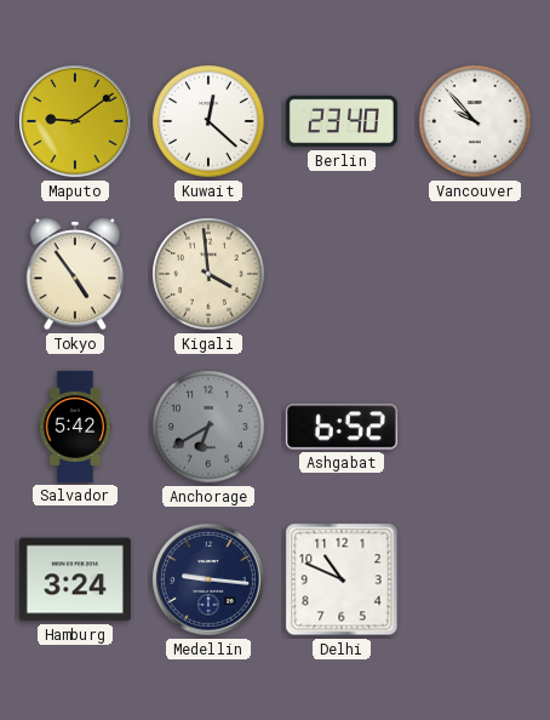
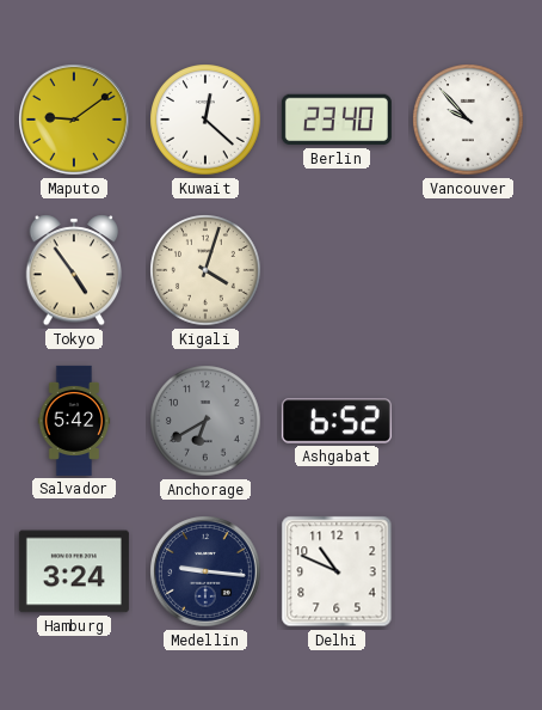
Kigali: 3:59 -> 4:03
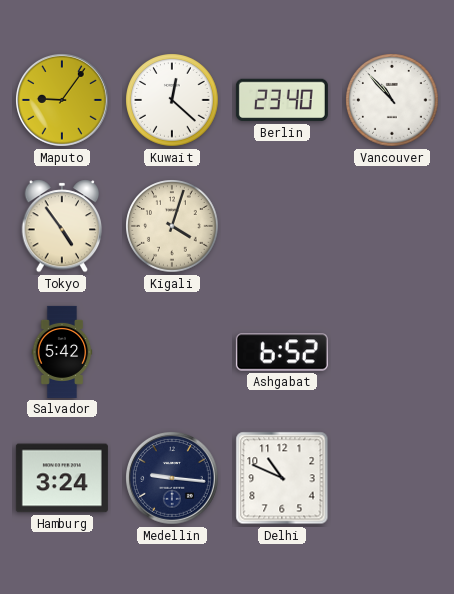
Maputo: 9:09 -> 9:06
Vancouver: 9:53 -> 10:53
Anchorage: 6:40 -> none
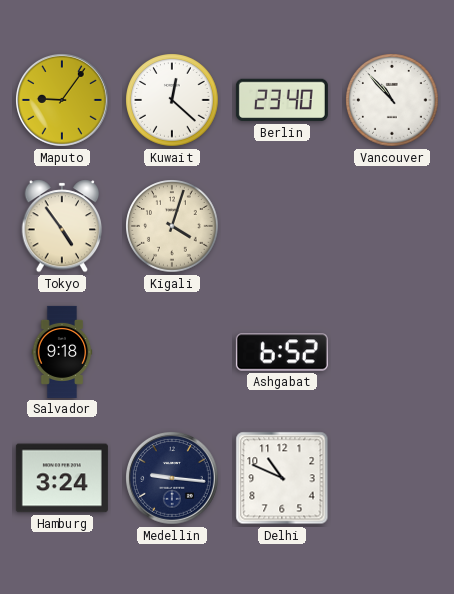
Salvador: 5:42 -> 9:18
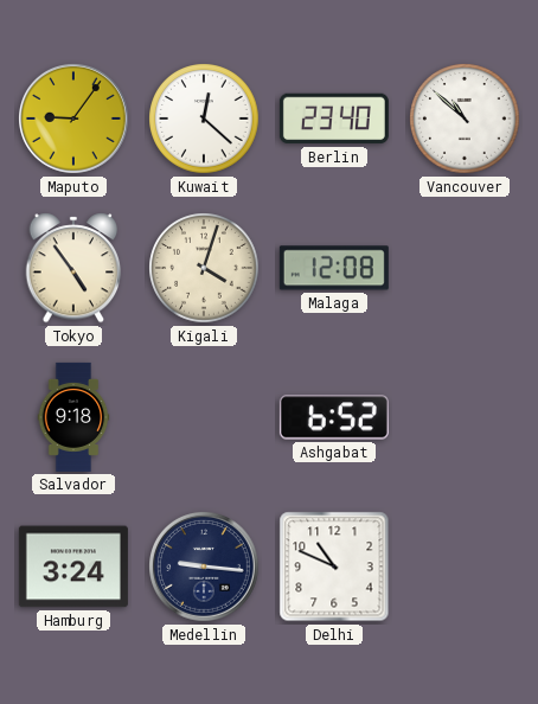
Vancouver: 10:53 -> 10:52
Malaga: none -> 12:08
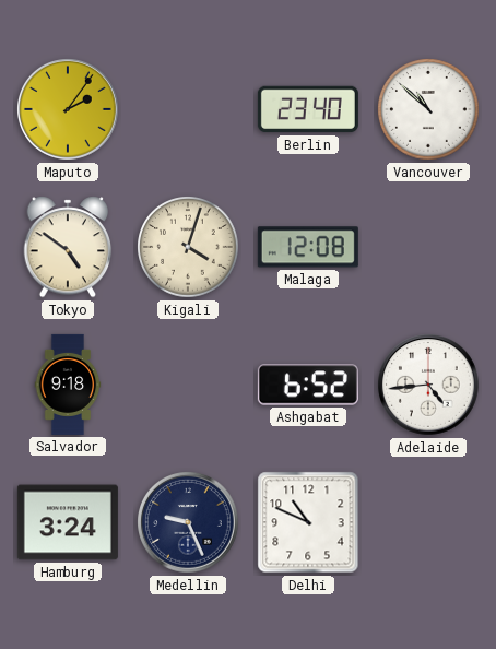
Maputo: 9:06 -> 2:06
Kuwait: 12:22 -> none
Tokyo: 4:54 -> 4:51
Adelaide: none -> 4:44
Medellin: 9:16 -> 9:26
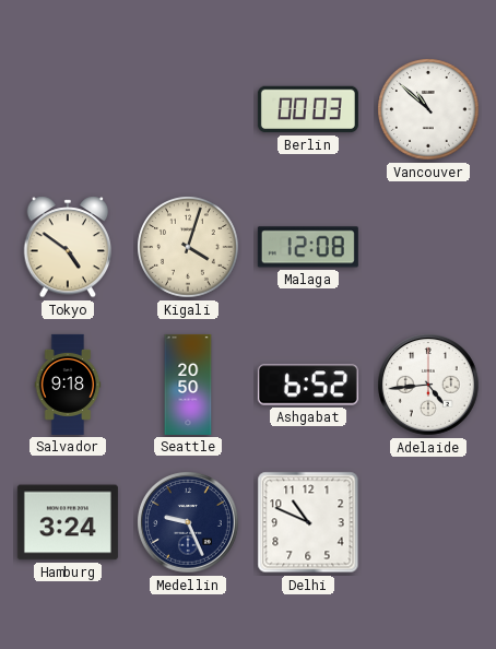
Maputo: 2:06 -> none
Berlin: 23:40 -> 00:03
Seattle: none -> 20:50
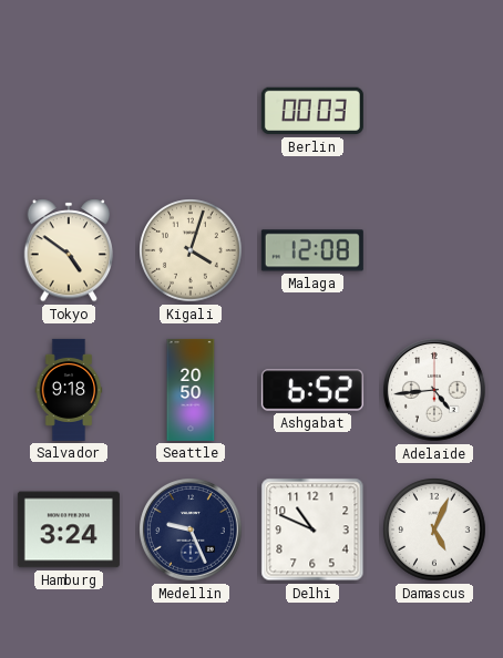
Vancouver: 10:52 -> none
Damascus: none -> 5:04
